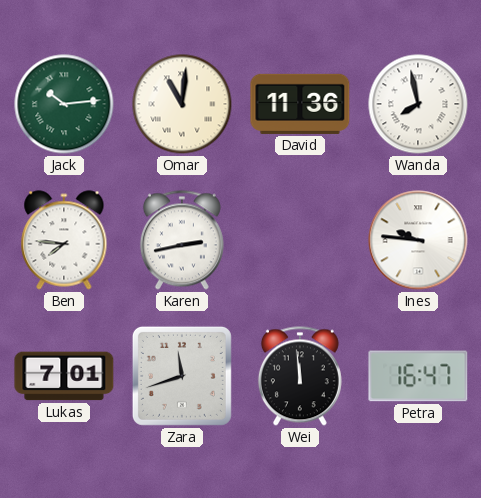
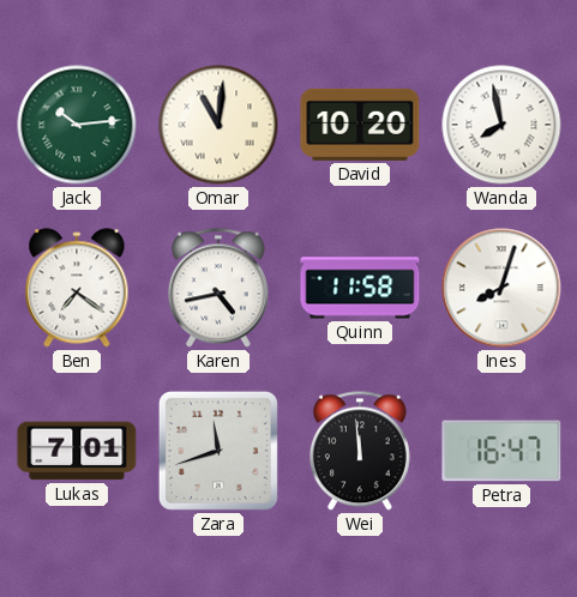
David: 11:36 -> 10:20
Ben: 7:46 -> 7:21
Karen: 2:43 -> 4:43
Quinn: none -> 11:58
Ines: 9:46 -> 8:03
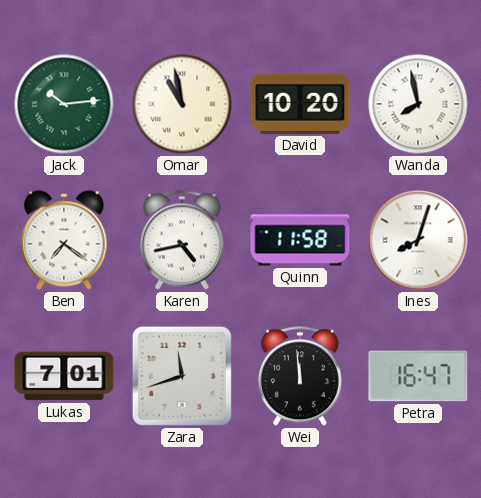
Omar: 11:01 -> 10:58
